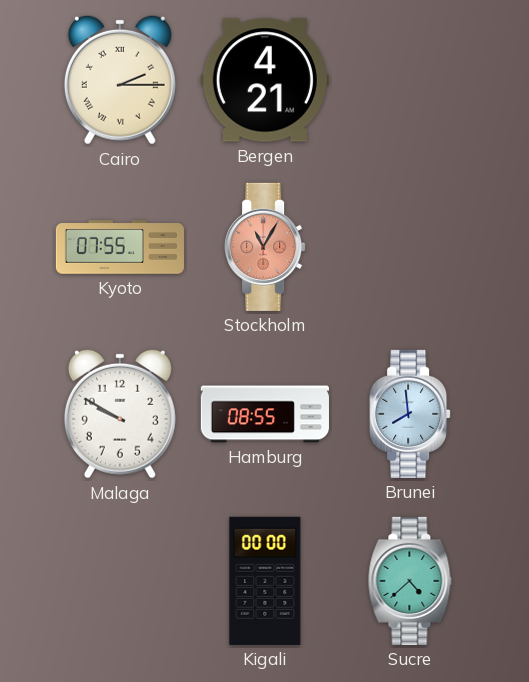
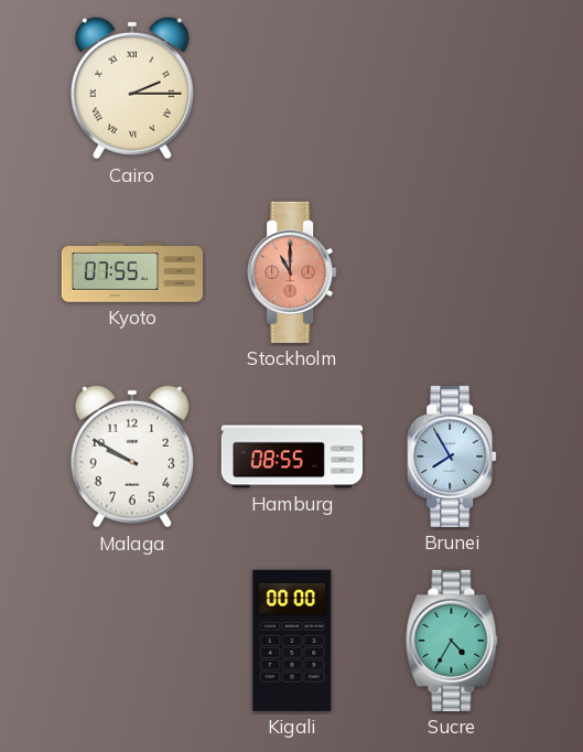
Bergen: 4:21 -> none
Stockholm: 11:05 -> 11:00
Brunei: 7:59 -> 7:55
Sucre: 4:38 -> 4:35
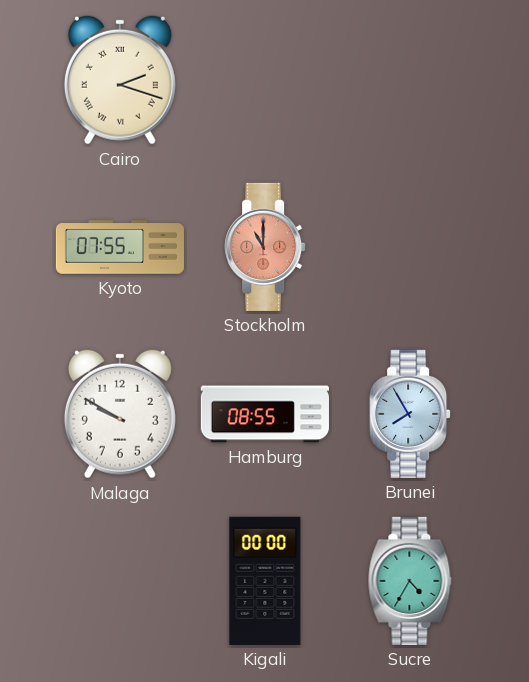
Cairo: 2:15 -> 2:18
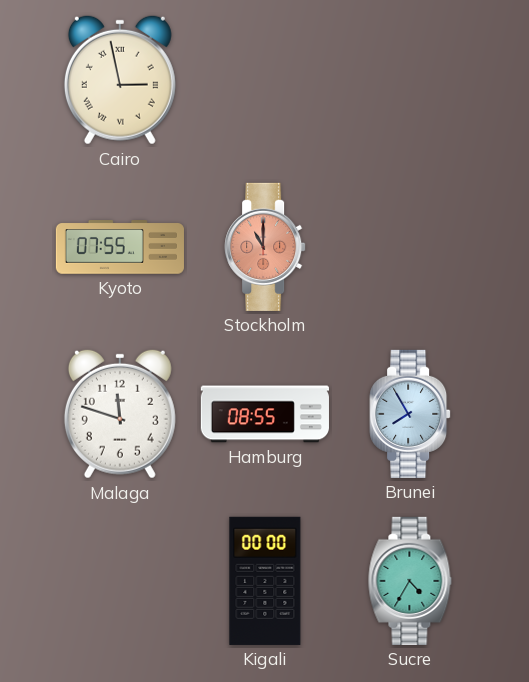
Cairo: 2:18 -> 2:58
Malaga: 9:50 -> 11:48
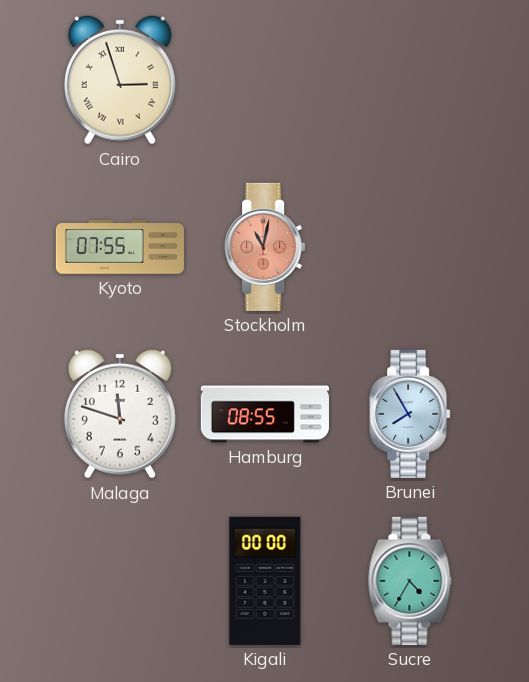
Cairo: 2:58 -> 2:57
Stockholm: 11:00 -> 11:02
